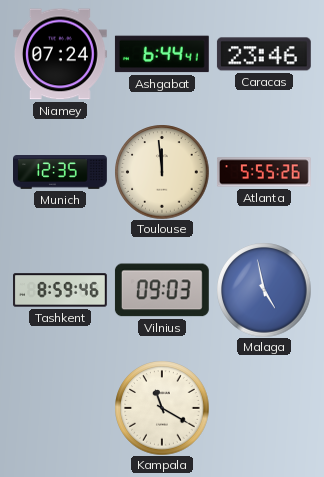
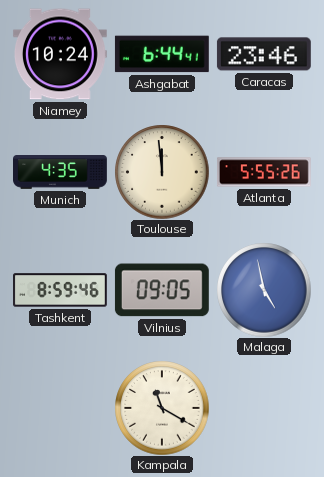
Niamey: 07:24 -> 10:24
Munich: 12:35 -> 4:35
Vilnius: 09:03 -> 09:05
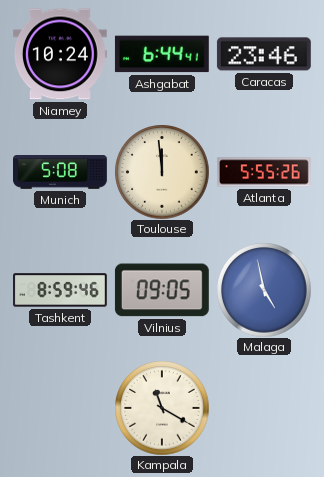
Munich: 4:35 -> 5:08
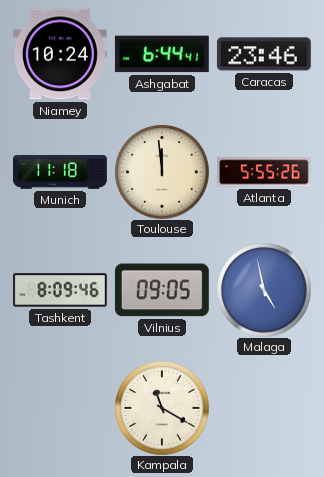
Munich: 5:08 -> 11:18
Tashkent: 8:59 -> 8:09
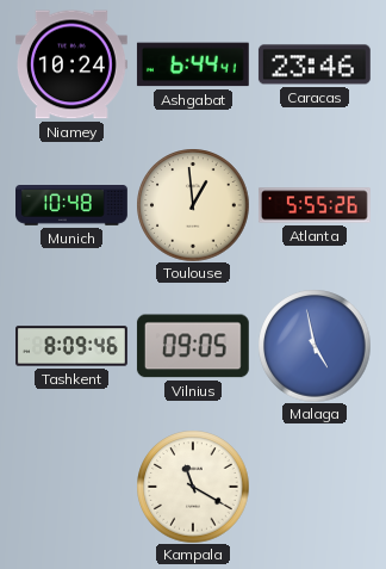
Munich: 11:18 -> 10:48
Toulouse: 11:59 -> 12:59
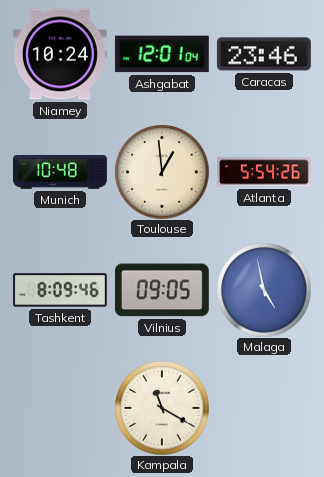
Ashgabat: 6:44 -> 12:01
Atlanta: 5:55 -> 5:54
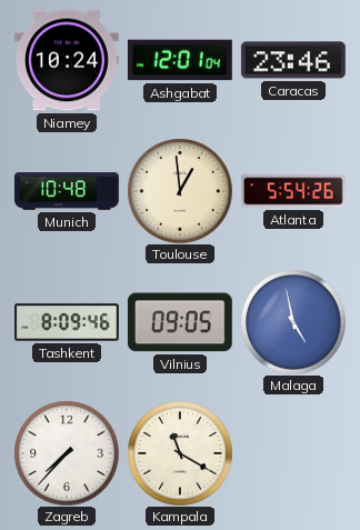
Zagreb: none -> 7:37
